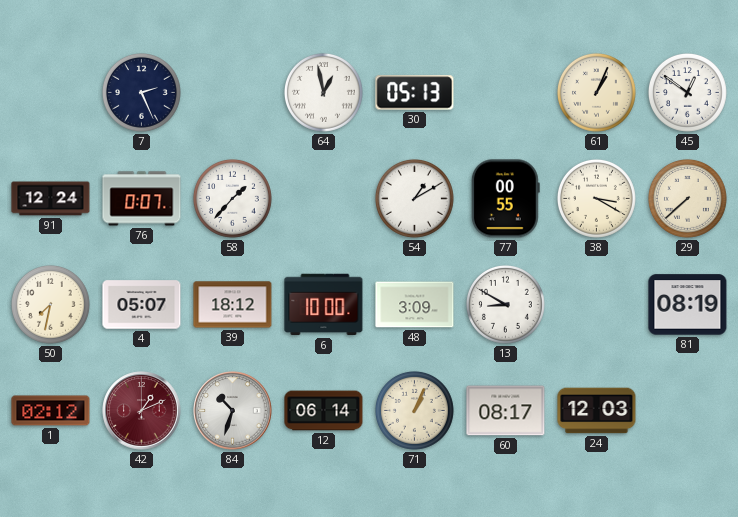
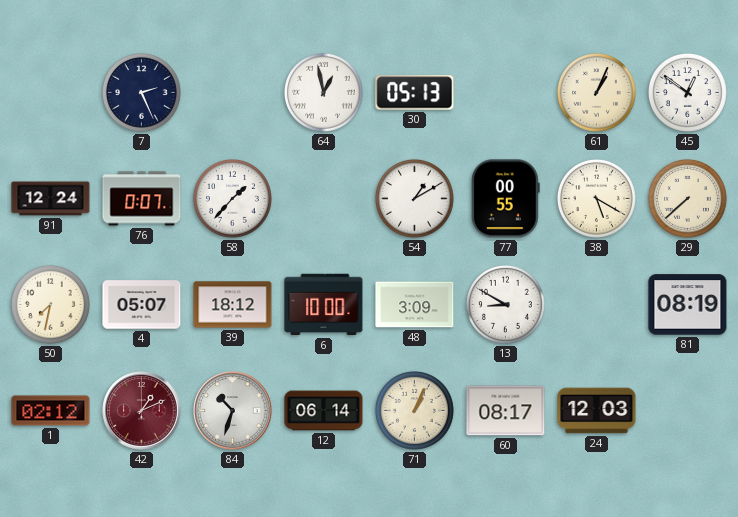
38: 3:20 -> 5:20
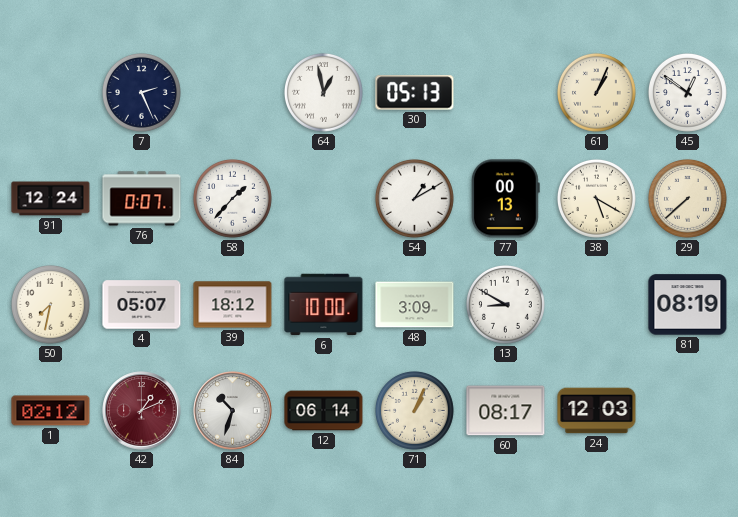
77: 00:55 -> 00:13
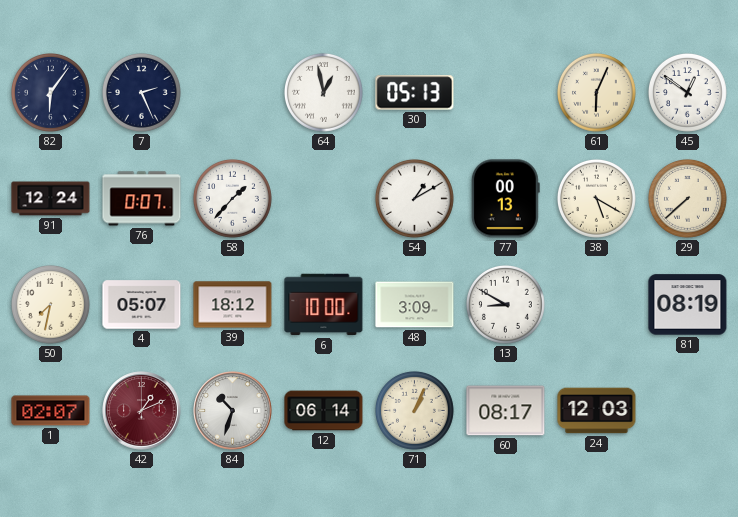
82: none -> 6:06
61: 1:04 -> 6:04
1: 02:12 -> 02:07
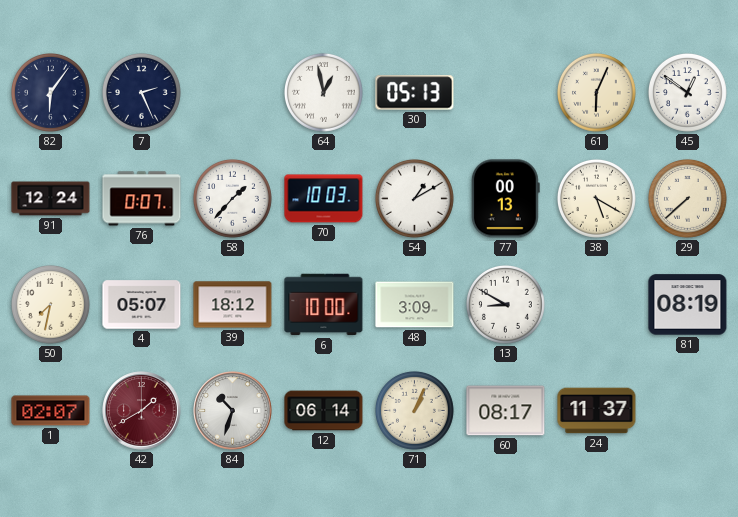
70: none -> 10:03
42: 1:11 -> 1:40
24: 12:03 -> 11:37
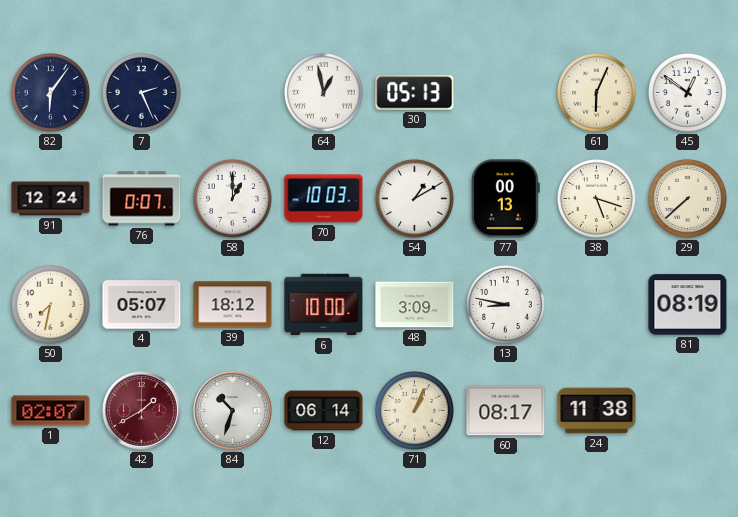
58: 1:37 -> 1:00
38: 5:20 -> 5:18
13: 8:50 -> 8:47
24: 11:37 -> 11:38
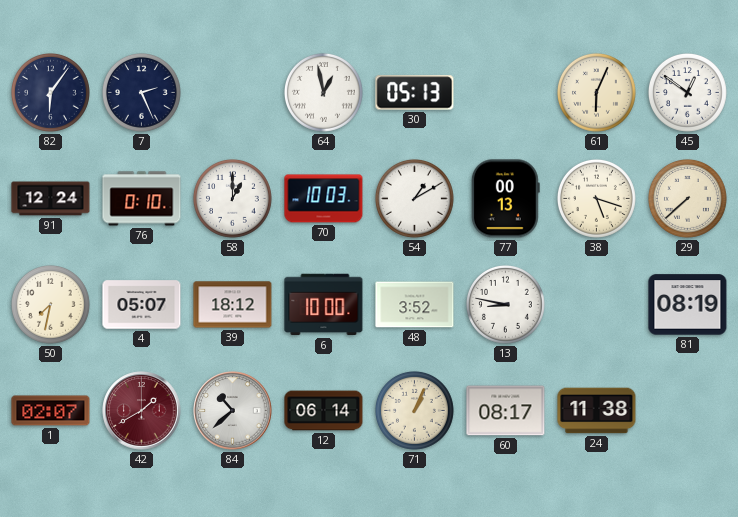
76: 0:07 -> 0:10
48: 3:09 -> 3:52
84: 10:33 -> 10:38
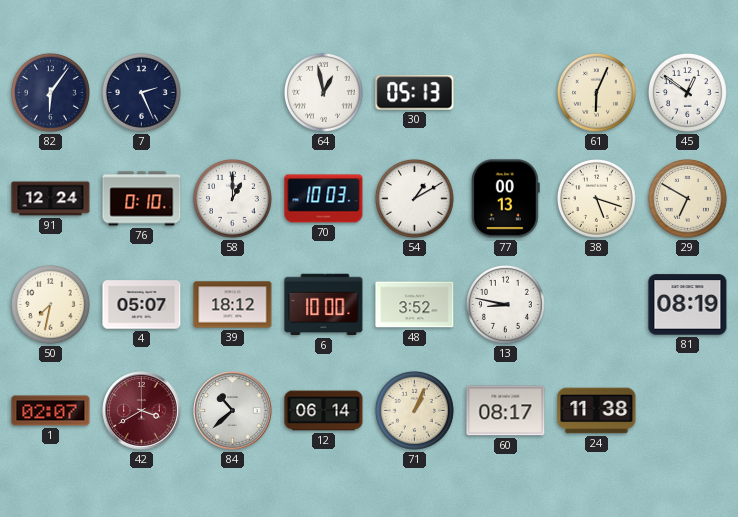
29: 7:38 -> 6:50
42: 1:40 -> 3:40
